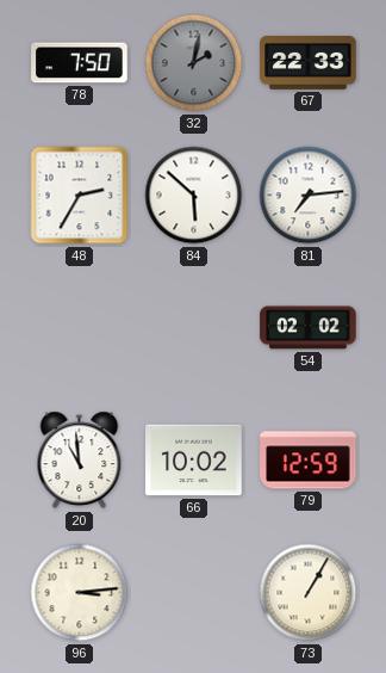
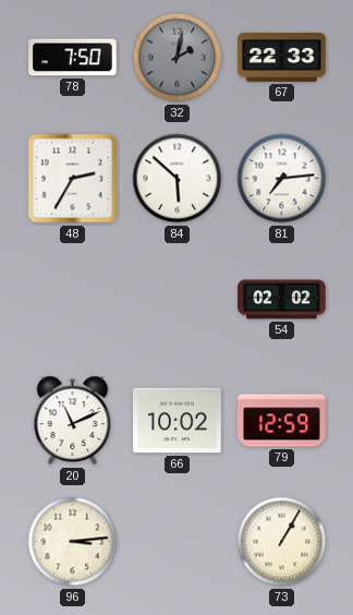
20: 10:59 -> 11:11
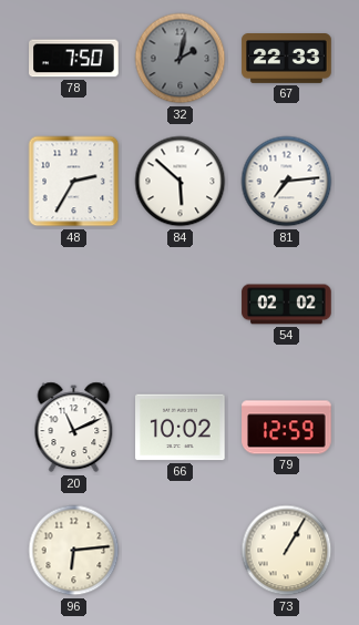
96: 3:14 -> 6:14
